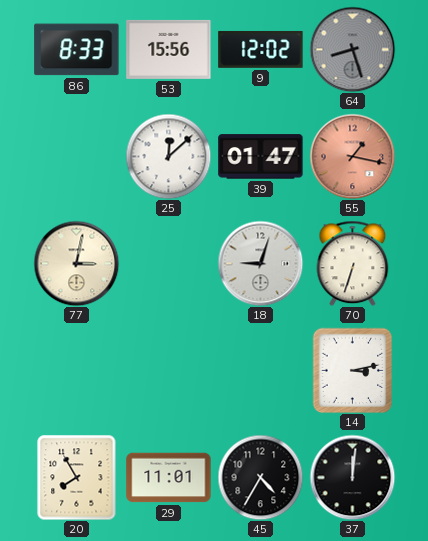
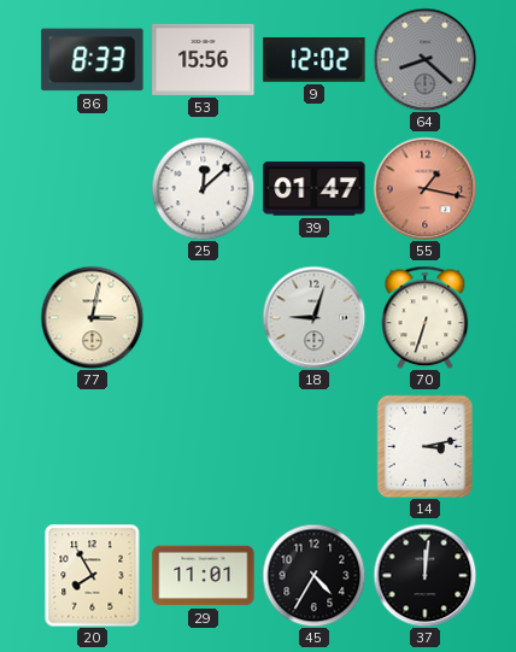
64: 8:27 -> 8:22
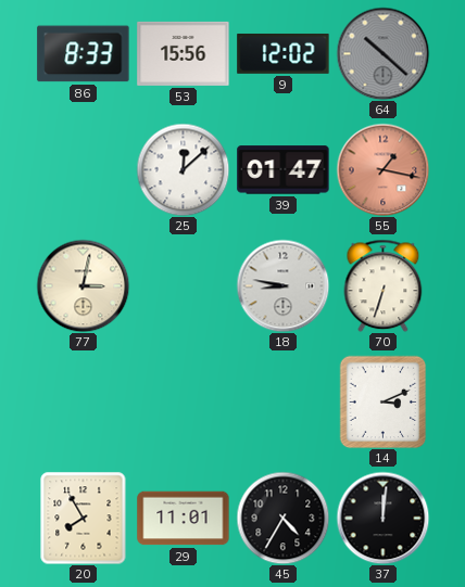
64: 8:22 -> 10:22
18: 9:03 -> 8:47
14: 3:13 -> 3:11
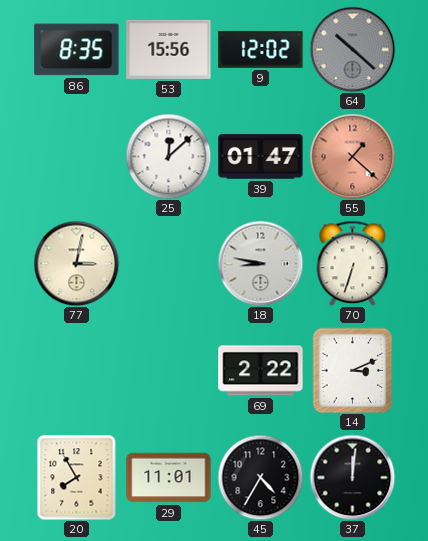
86: 8:33 -> 8:35
55: 1:17 -> 1:22
69: none -> 2:22
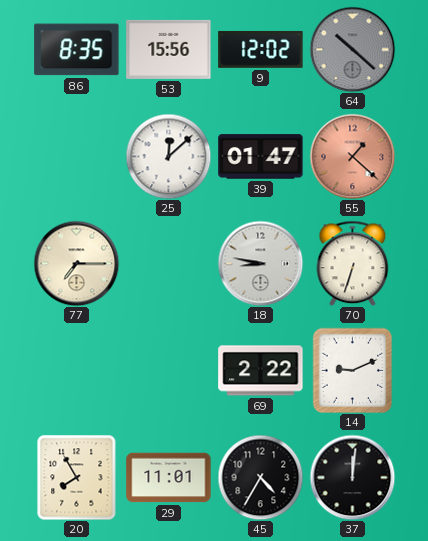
77: 3:02 -> 7:15
14: 3:11 -> 9:11
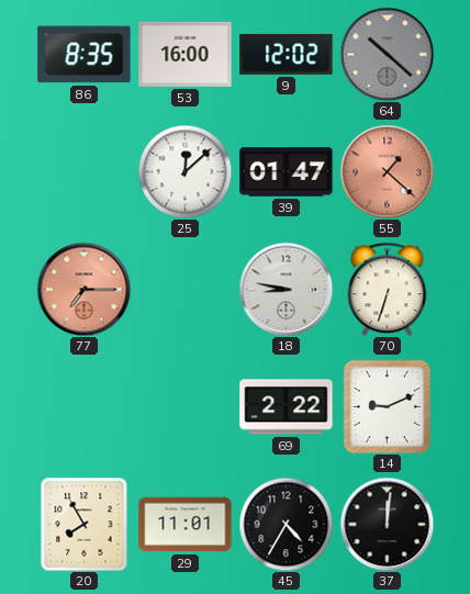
53: 15:56 -> 16:00
77 dial: cream -> salmon
